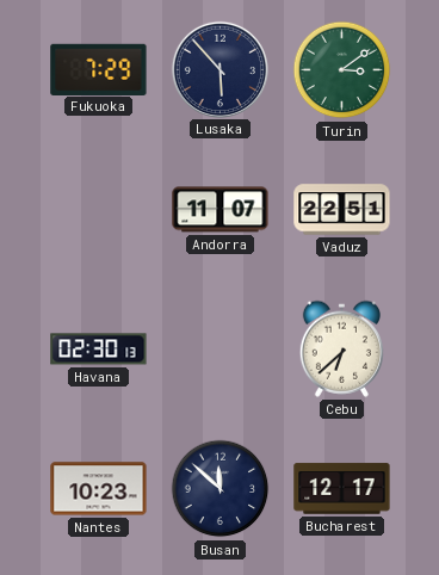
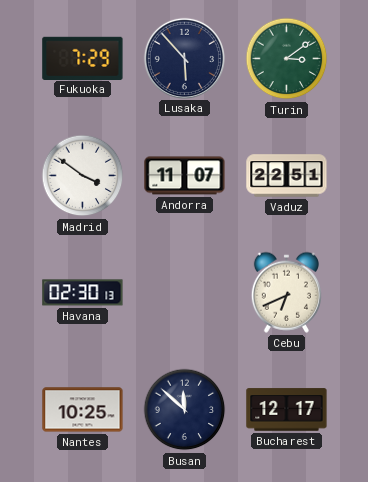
Madrid: none -> 3:51
Cebu: 6:38 -> 6:41
Nantes: 10:23 -> 10:25
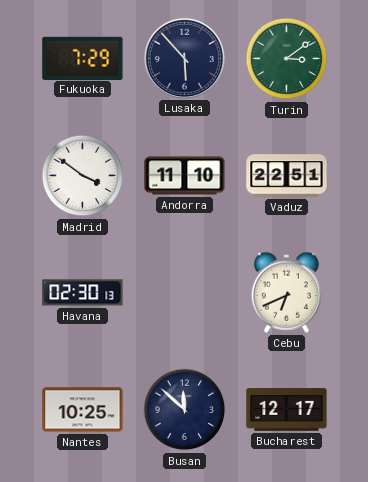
Andorra: 11:07 -> 11:10
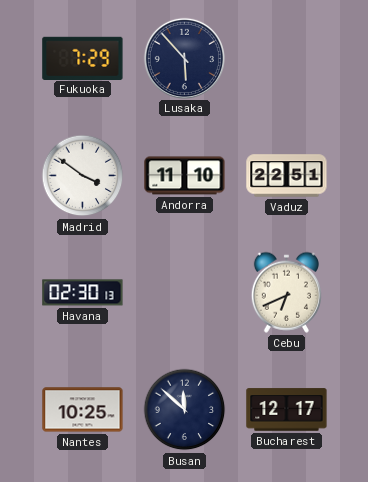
Turin: 3:09 -> none
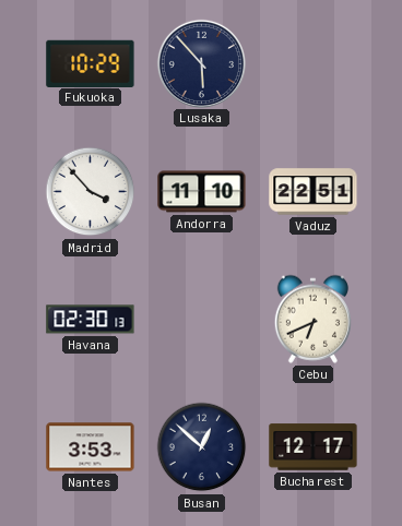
Fukuoka: 7:29 -> 10:29
Madrid: 3:51 -> 3:53
Nantes: 10:25 -> 3:53
Busan: 11:52 -> 12:52
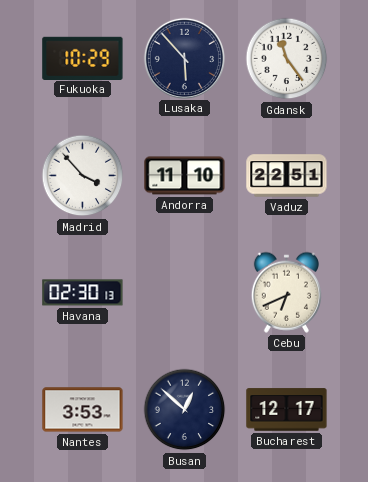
Gdansk: none -> 11:24
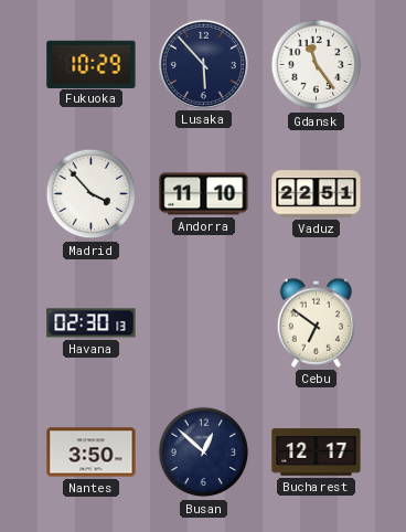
Cebu: 6:41 -> 6:51
Nantes: 3:53 -> 3:50
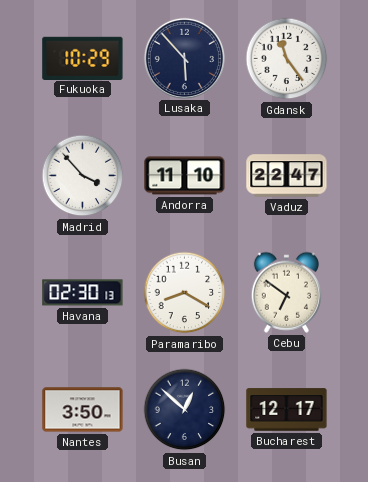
Vaduz: 22:51 -> 22:47
Paramaribo: none -> 8:20
